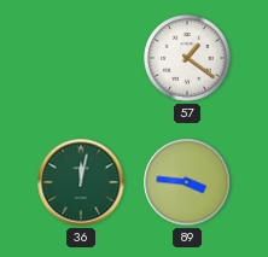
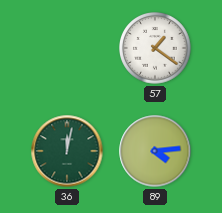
89: 3:46 -> 4:14
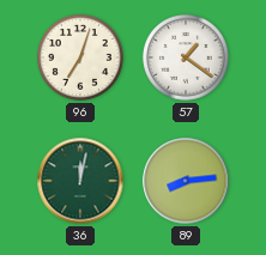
96: none -> 7:03
89: 4:14 -> 8:14
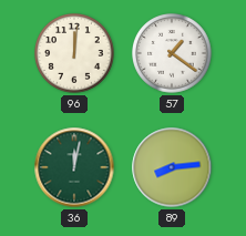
96: 7:03 -> 12:01
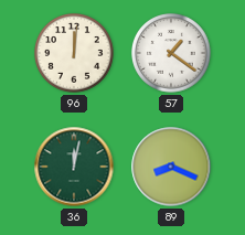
89: 8:14 -> 8:19
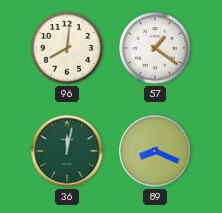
96: 12:01 -> 8:01
